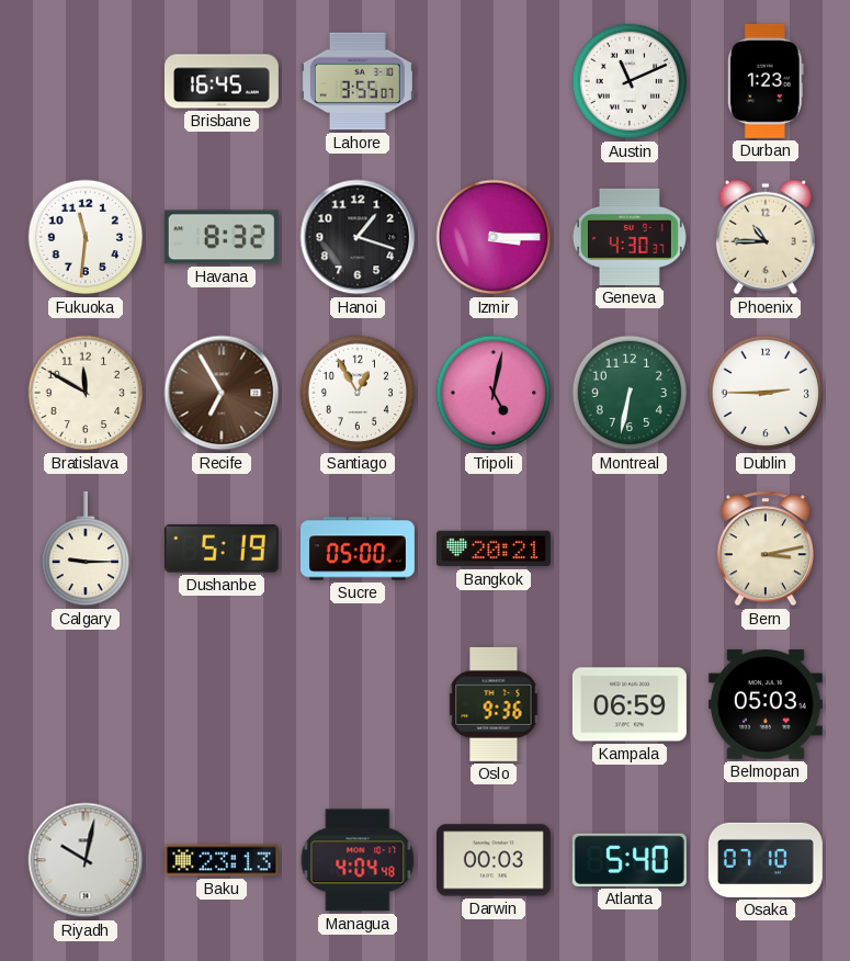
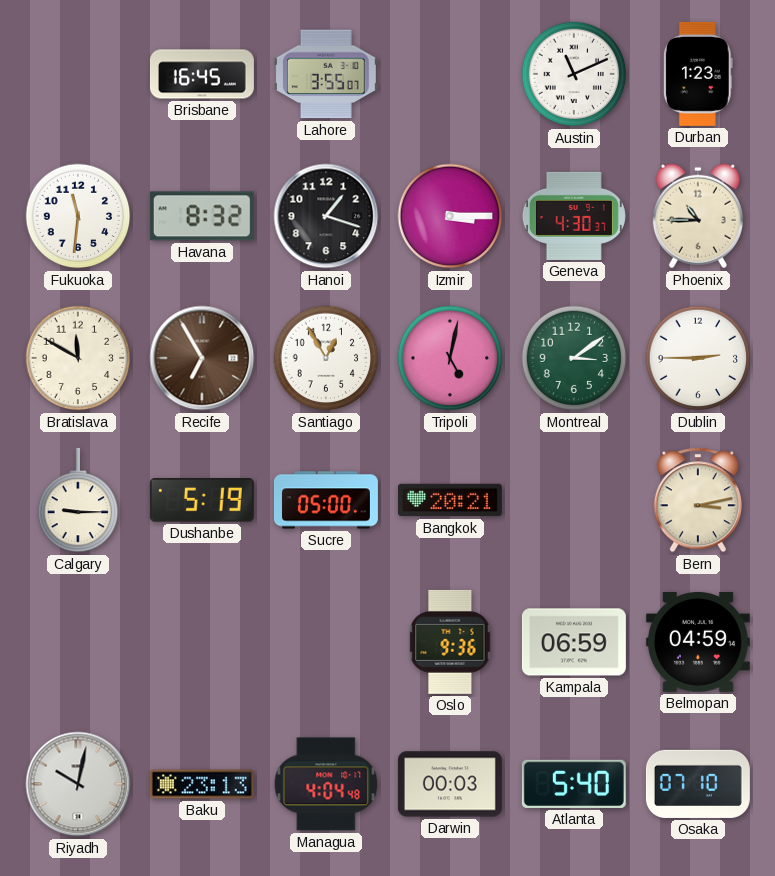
Montreal: 6:32 -> 3:09
Belmopan: 05:03 -> 04:59
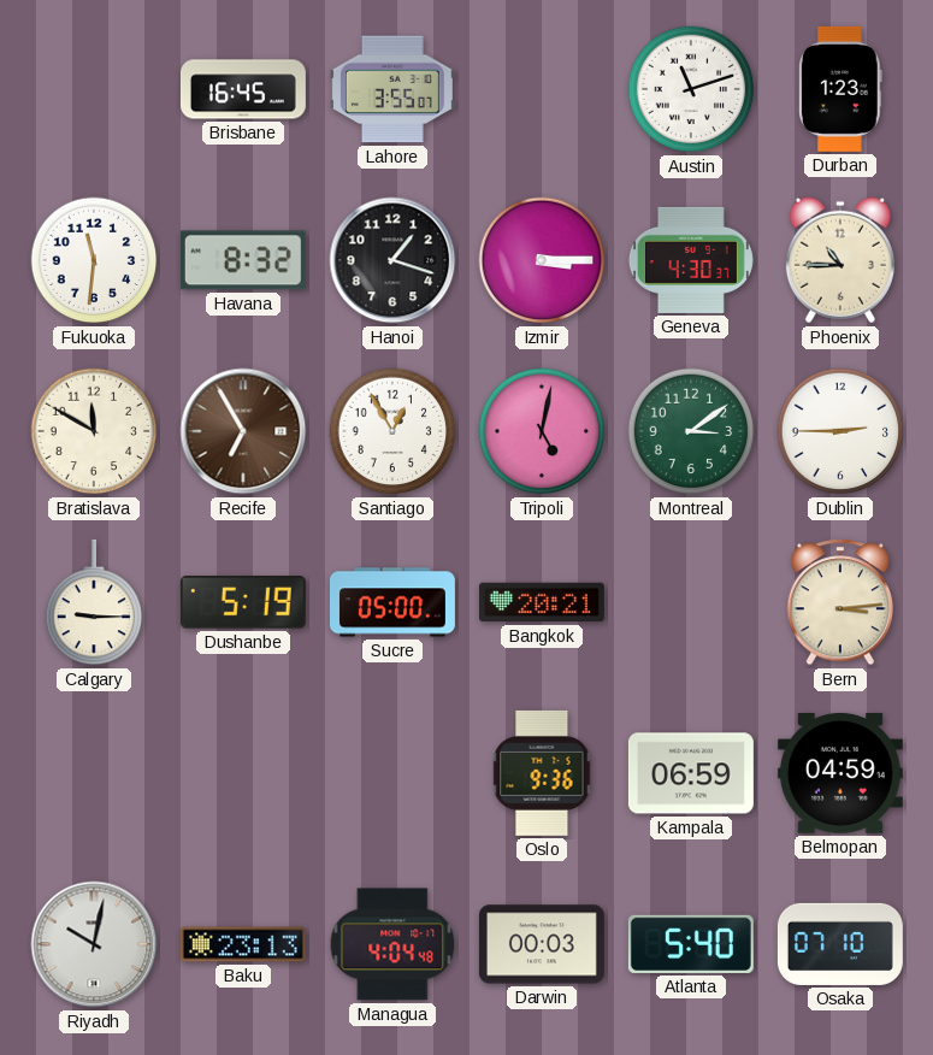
Austin: 11:11 -> 11:12
Bern: 3:13 -> 3:14
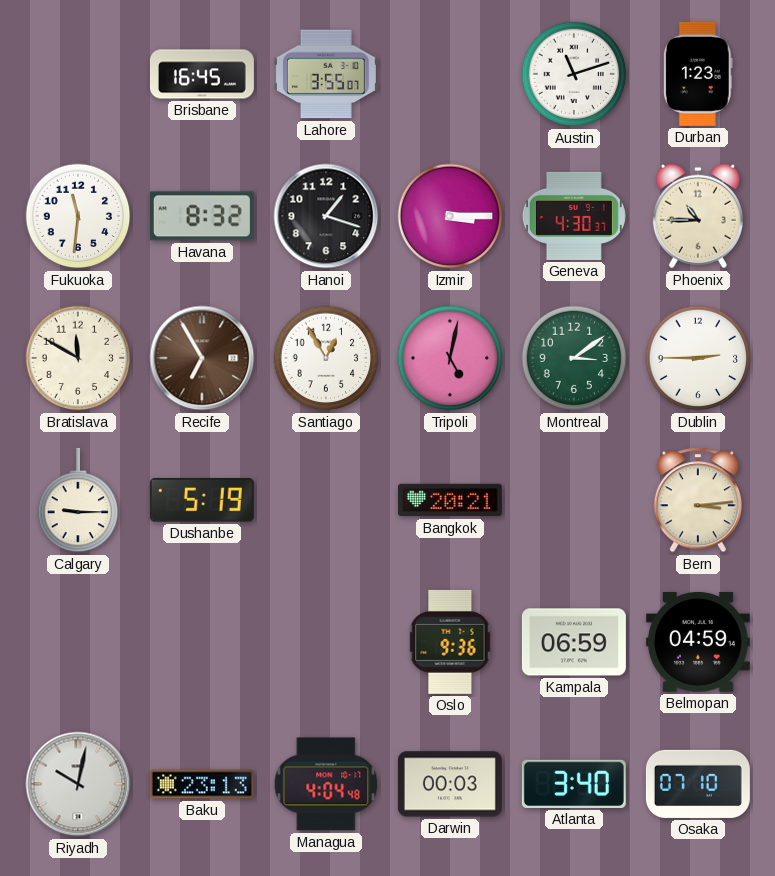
Sucre: 05:00 -> none
Atlanta: 5:40 -> 3:40
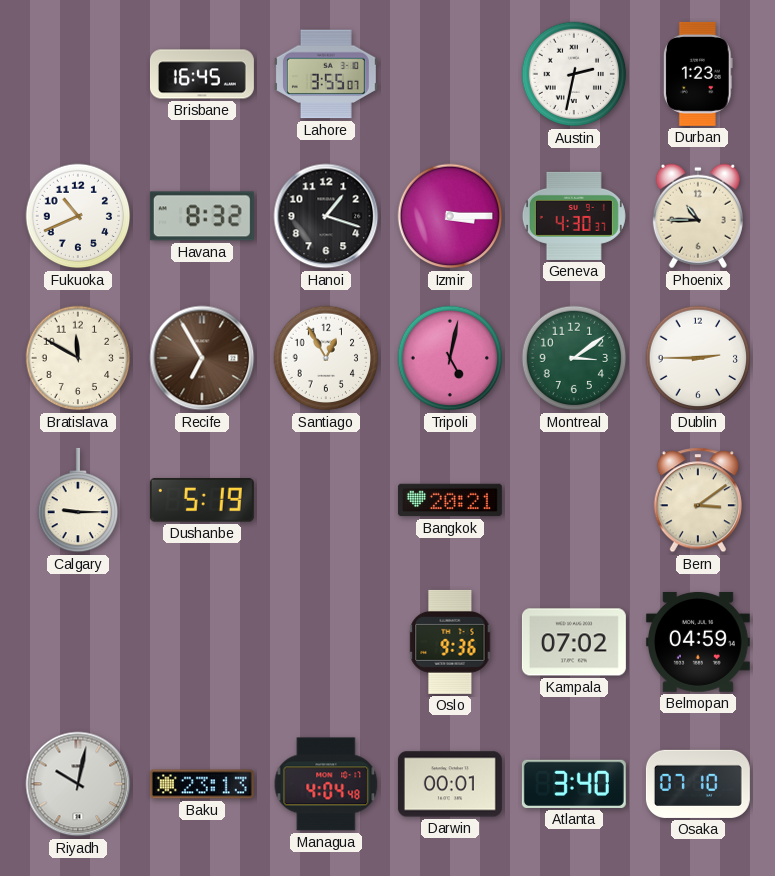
Austin: 11:12 -> 2:32
Fukuoka: 11:31 -> 10:41
Bern: 3:14 -> 3:09
Kampala: 06:59 -> 07:02
Darwin: 00:03 -> 00:01
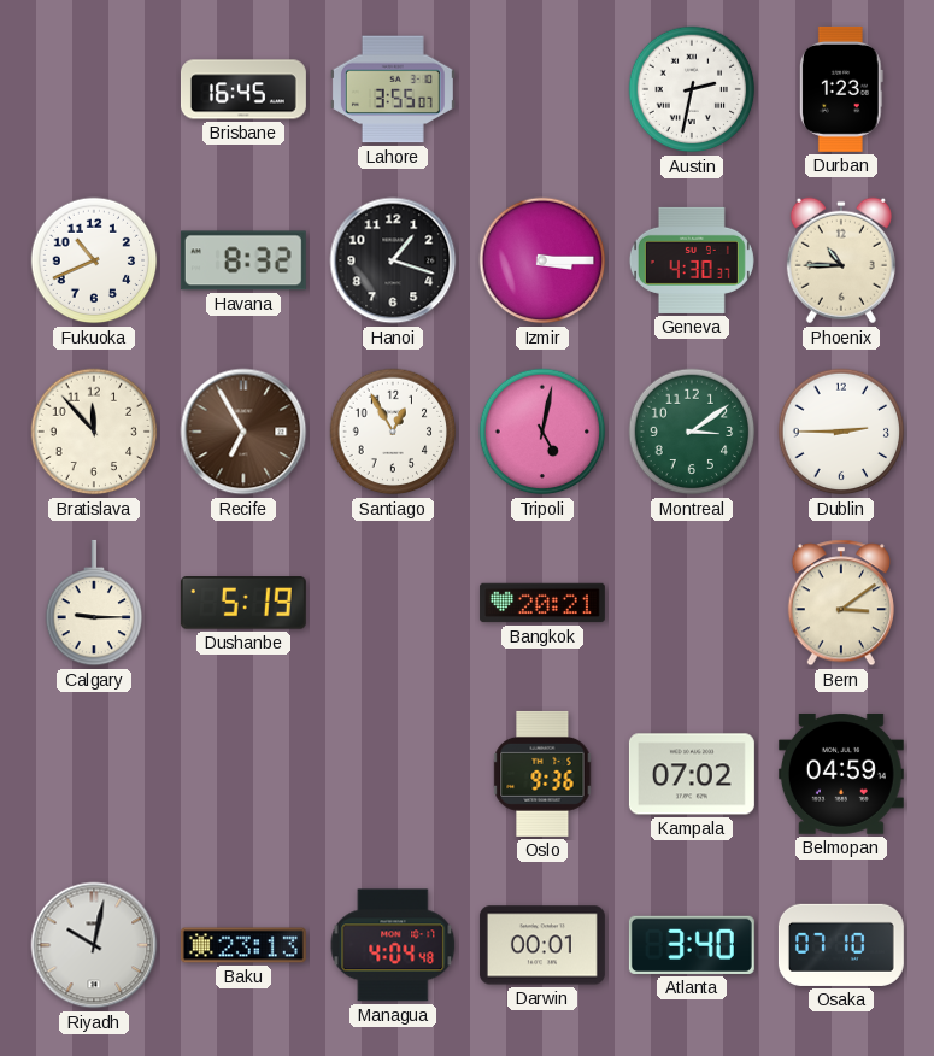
Bratislava: 11:50 -> 11:53
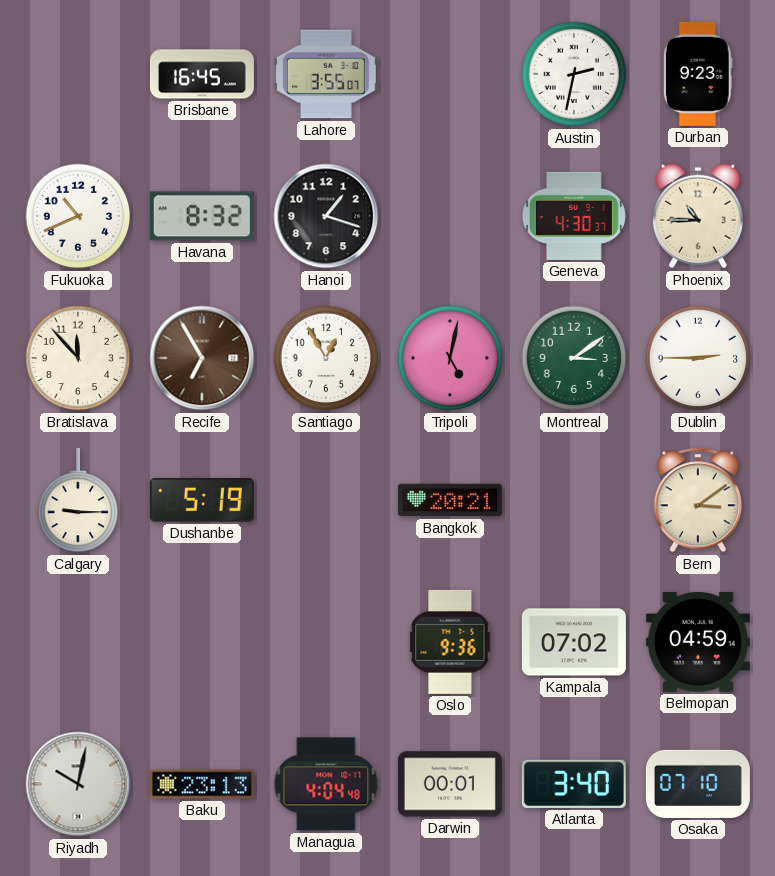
Durban: 1:23 -> 9:23
Izmir: 3:15 -> none
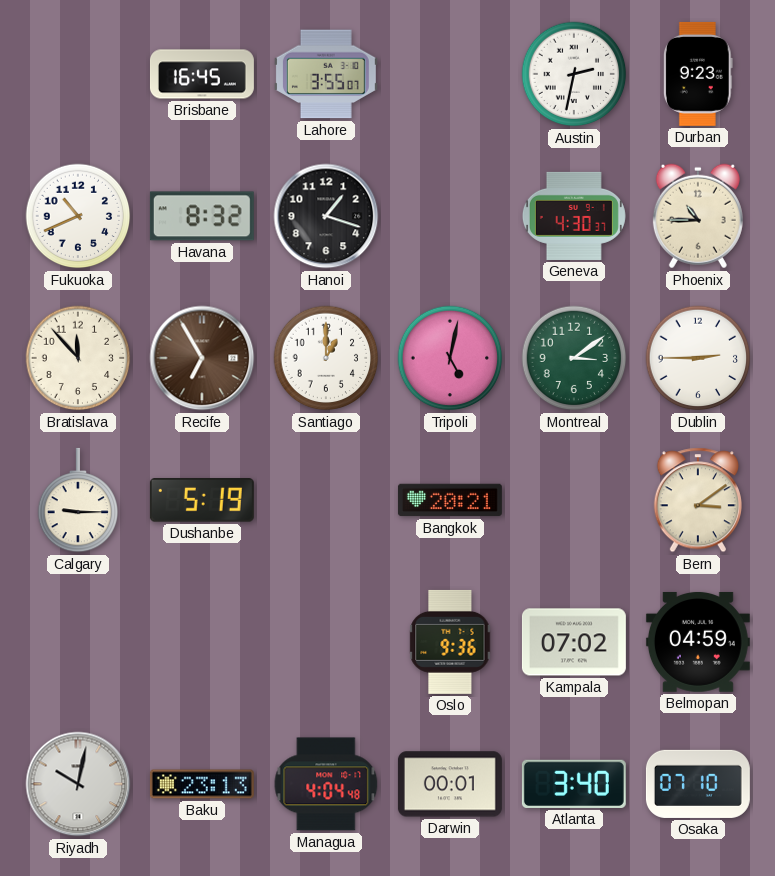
Santiago: 12:55 -> 1:00
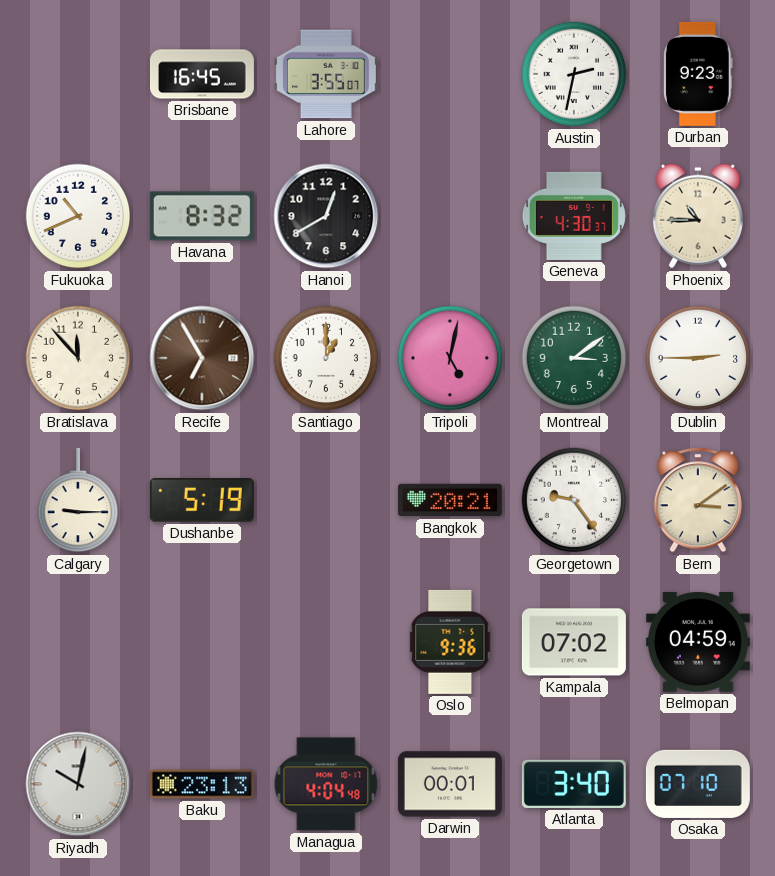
Hanoi: 1:18 -> 12:40
Georgetown: none -> 9:24
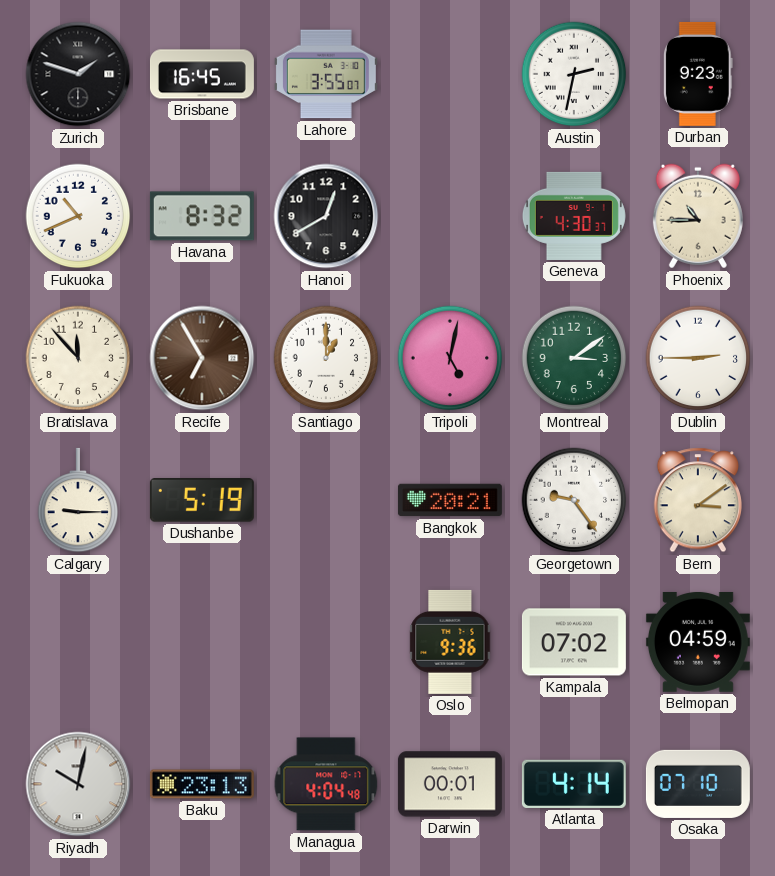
Zurich: none -> 1:48
Atlanta: 3:40 -> 4:14
